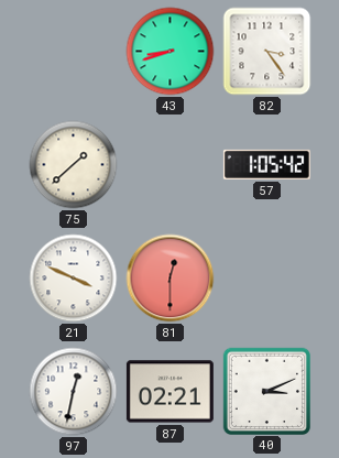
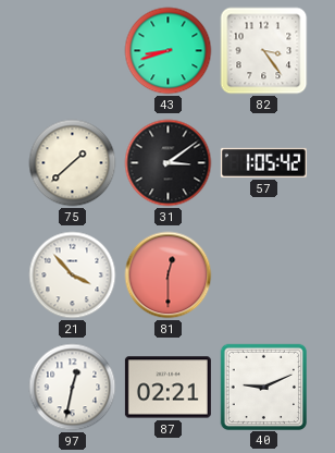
31: none -> 3:09
21: 3:49 -> 3:53
40: 3:11 -> 9:11
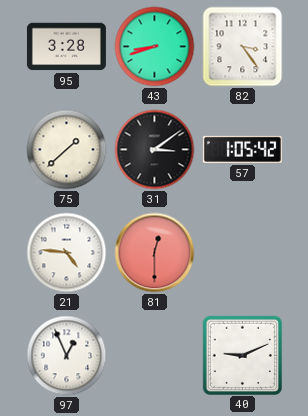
95: none -> 3:28
21: 3:53 -> 4:46
97: 12:32 -> 12:56
87: 02:21 -> none
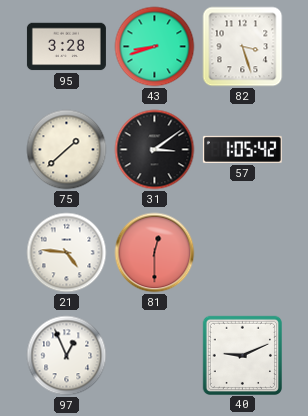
82: 3:24 -> 3:27
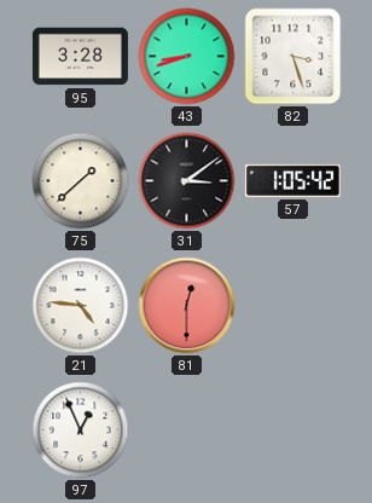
40: 9:11 -> none
